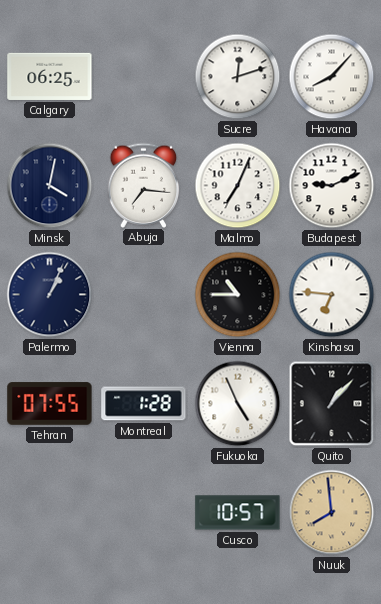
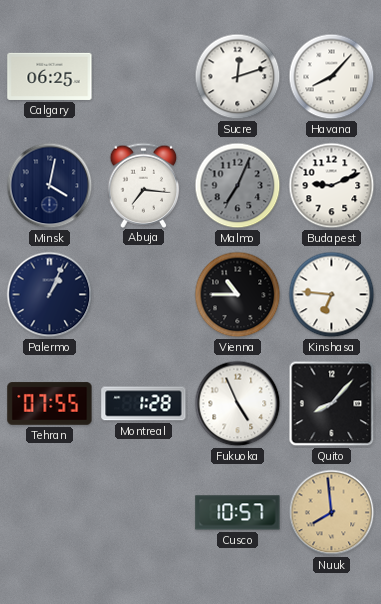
Malmo dial: white -> grey
Quito: 1:07 -> 8:07
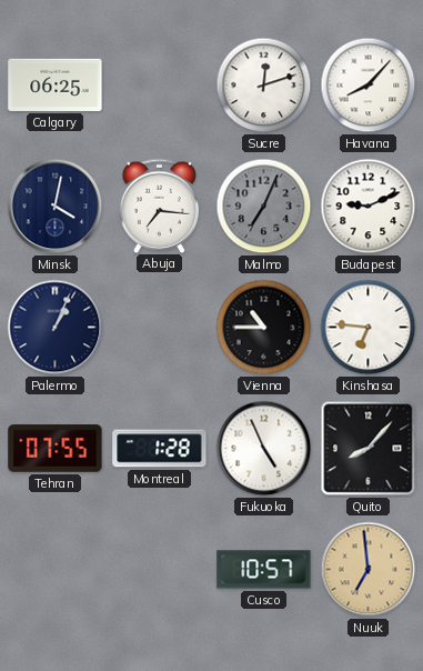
Nuuk: 7:59 -> 6:59
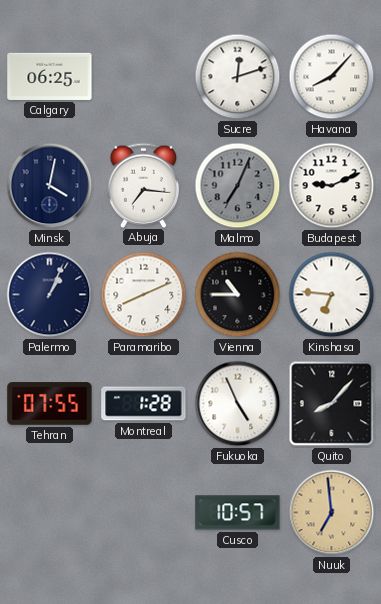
Paramaribo: none -> 8:11
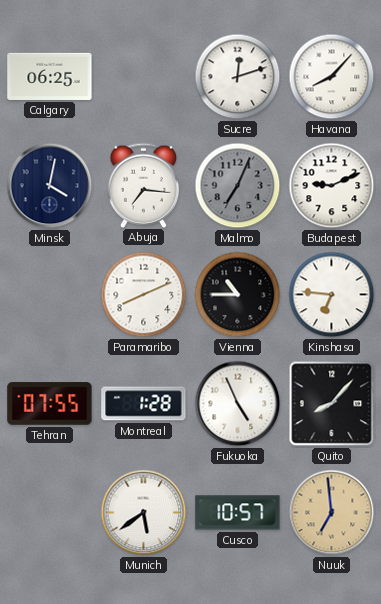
Palermo: 1:04 -> none
Munich: none -> 5:39
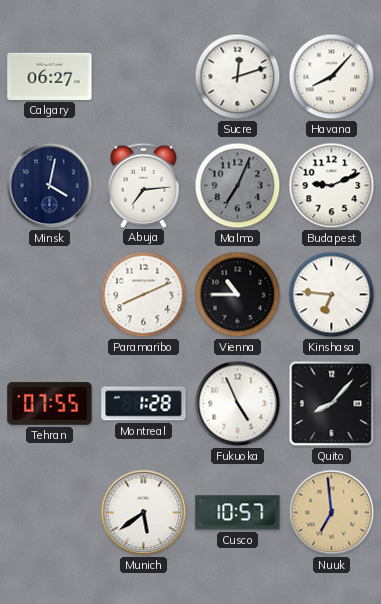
Calgary: 06:25 -> 06:27
Abuja: 7:16 -> 7:14
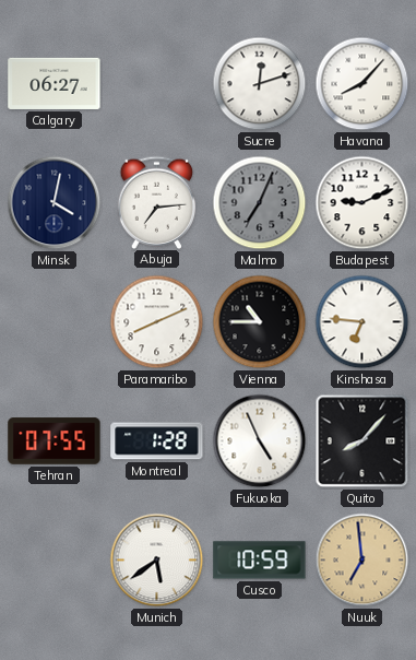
Cusco: 10:57 -> 10:59
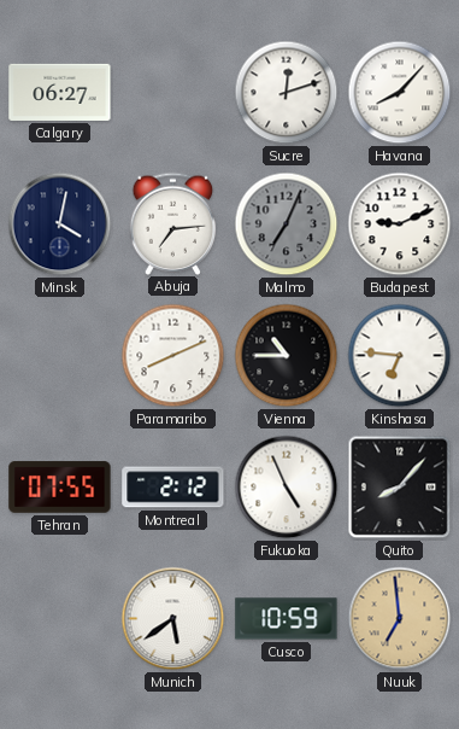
Montreal: 1:28 -> 2:12
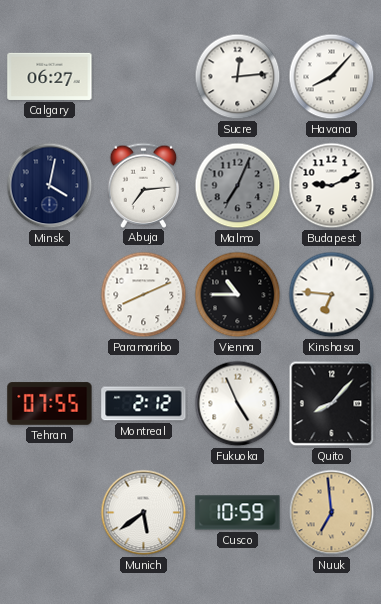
Sucre: 12:12 -> 12:14
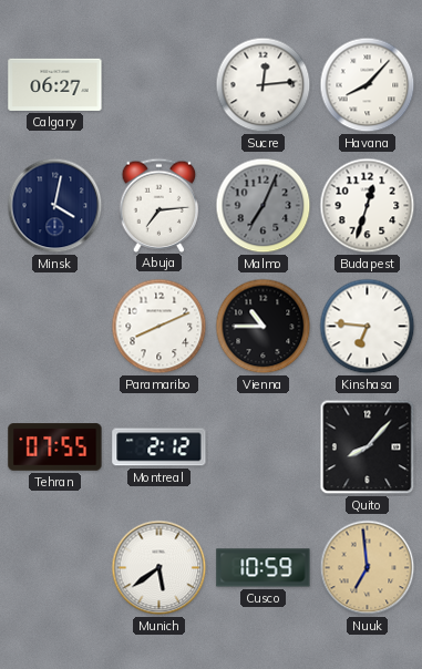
Budapest: 9:11 -> 12:33
Fukuoka: 4:56 -> none
